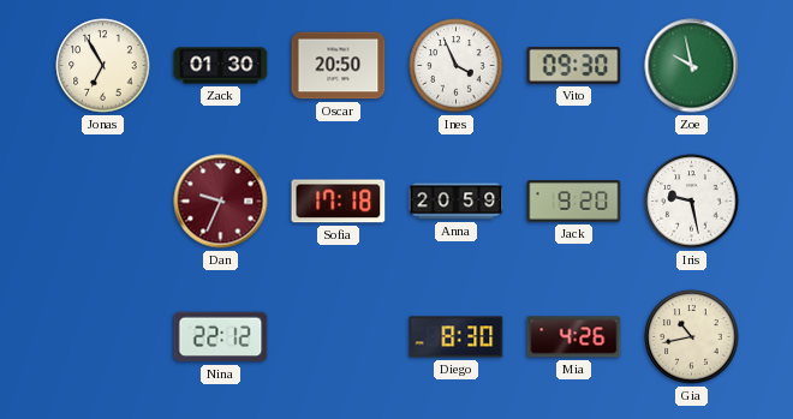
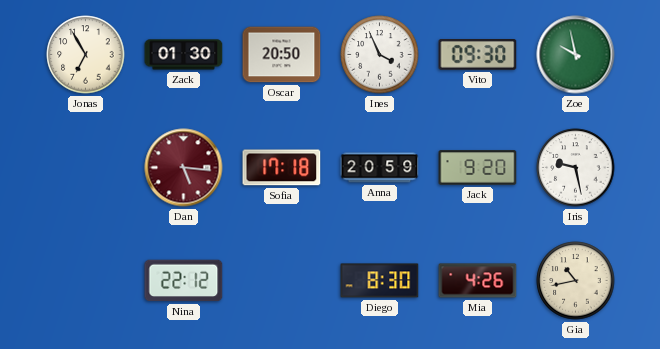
Dan: 9:34 -> 5:16
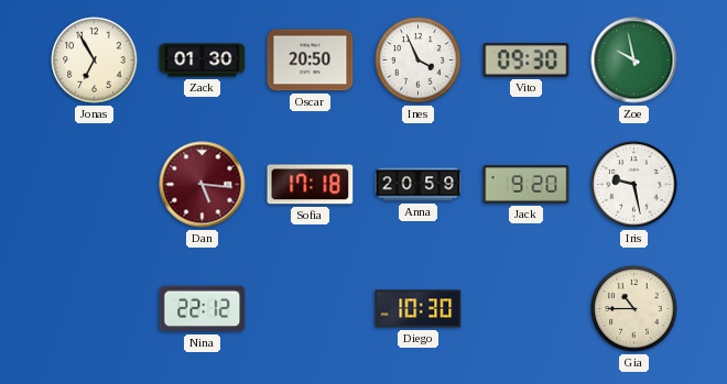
Diego: 8:30 -> 10:30
Mia: 4:26 -> none
Gia: 10:43 -> 10:45
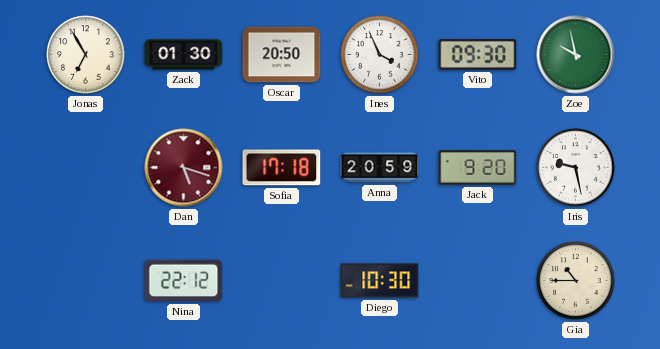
Dan: 5:16 -> 5:18
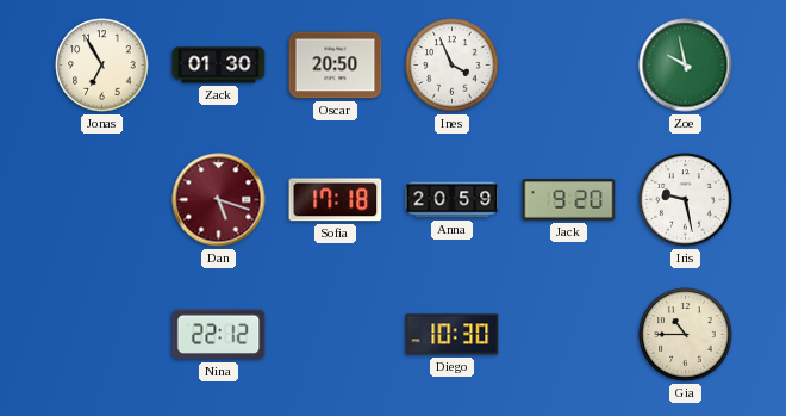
Vito: 09:30 -> none
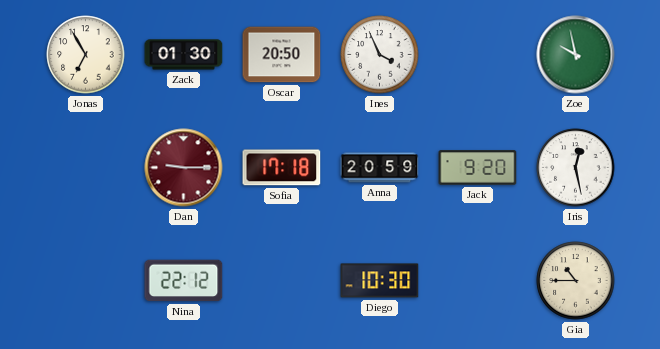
Dan: 5:18 -> 9:15
Iris: 9:28 -> 12:28
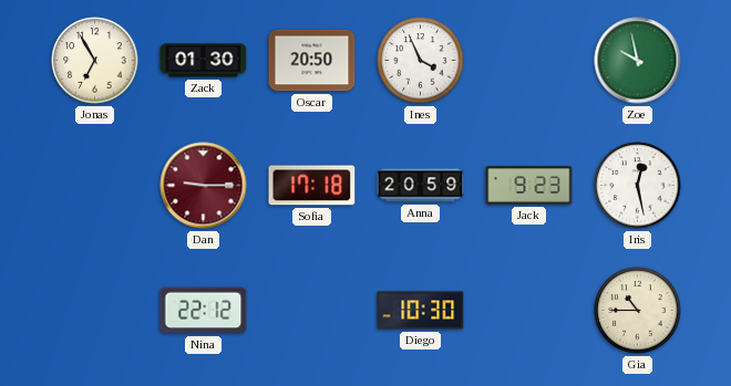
Jack: 9:20 -> 9:23
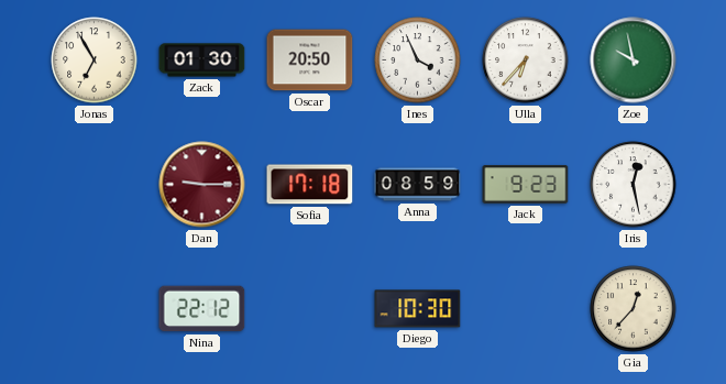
Ulla: none -> 6:37
Anna: 20:59 -> 08:59
Gia: 10:45 -> 12:37
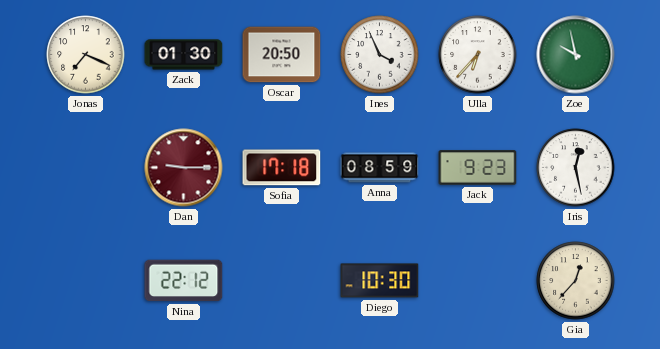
Jonas: 6:55 -> 7:19
